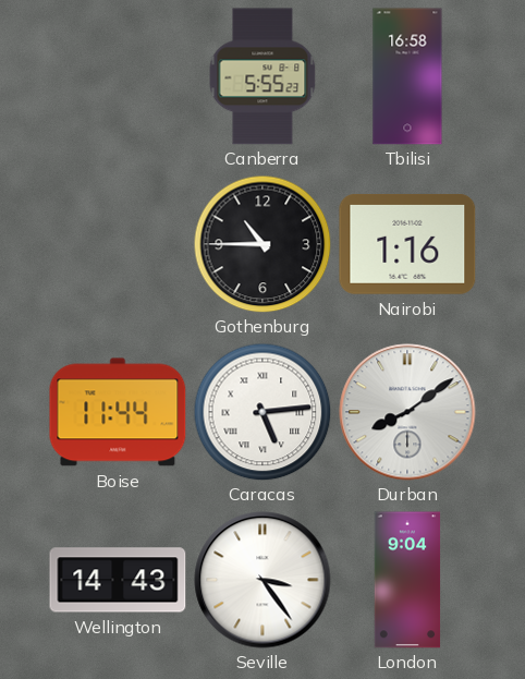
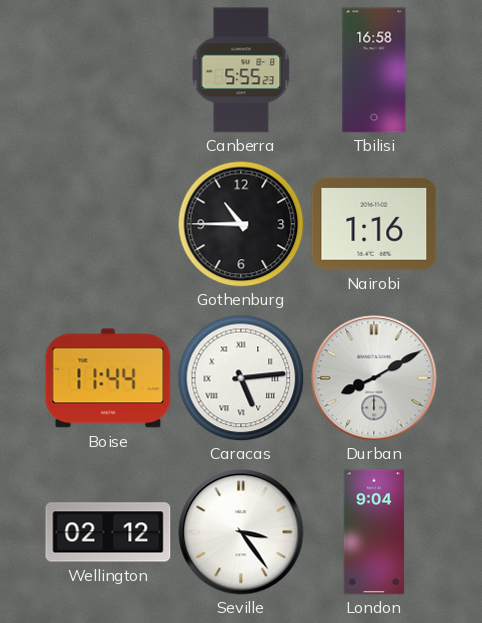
Durban: 8:09 -> 8:10
Wellington: 14:43 -> 02:12
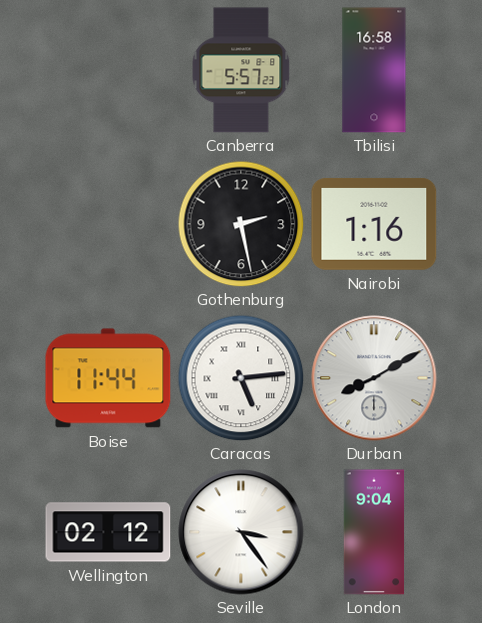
Canberra: 5:55 -> 5:57
Gothenburg: 10:45 -> 2:28
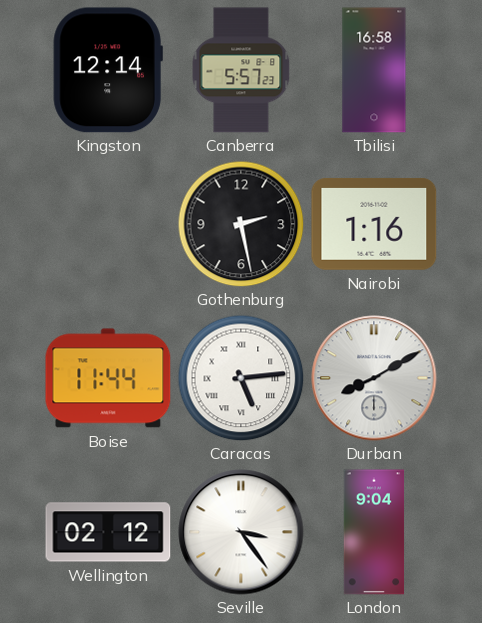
Kingston: none -> 12:14
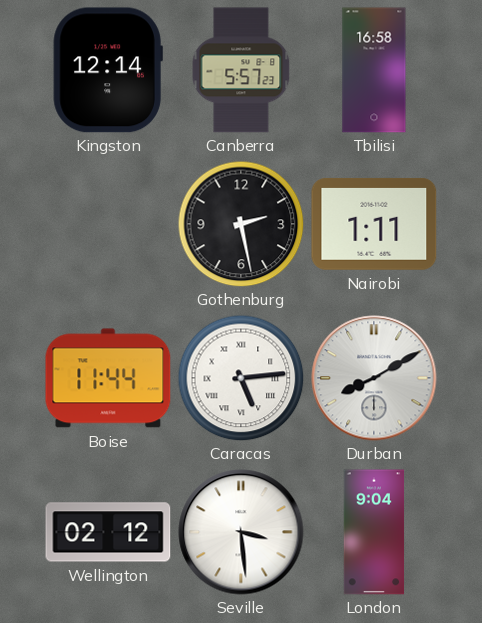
Nairobi: 1:16 -> 1:11
Seville: 3:24 -> 3:29
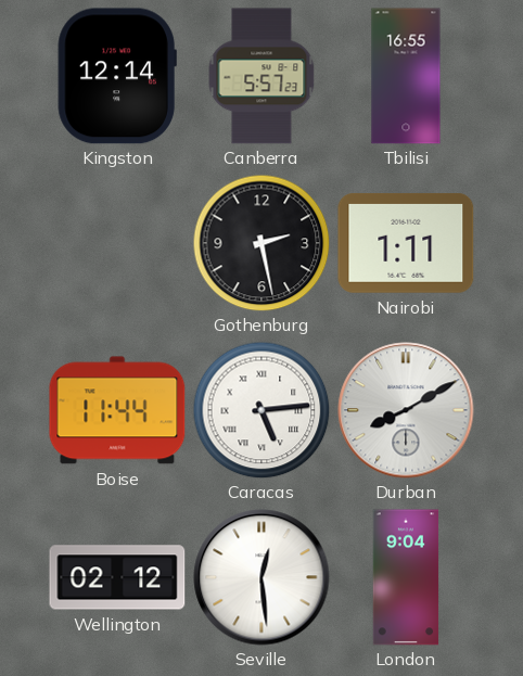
Tbilisi: 16:58 -> 16:55
Seville: 3:29 -> 12:29
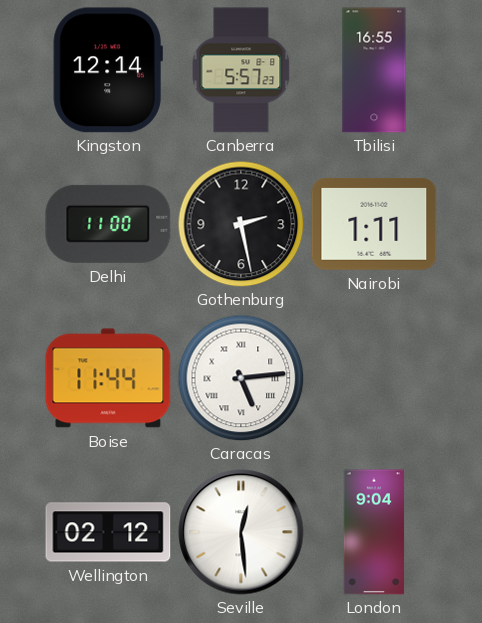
Delhi: none -> 11:00
Durban: 8:10 -> none
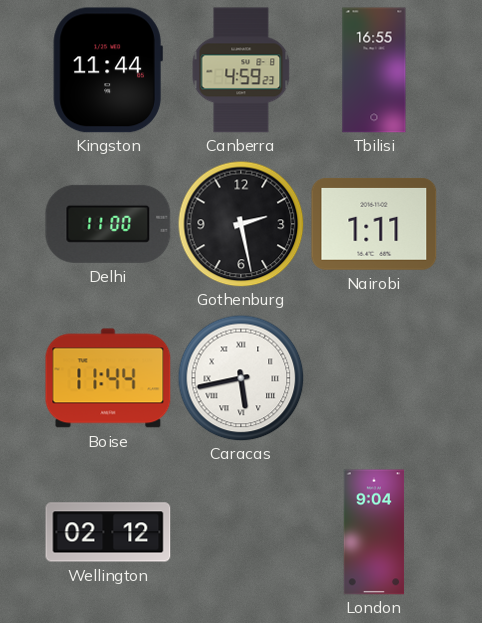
Kingston: 12:14 -> 11:44
Canberra: 5:57 -> 4:59
Caracas: 5:14 -> 5:43
Seville: 12:29 -> none
